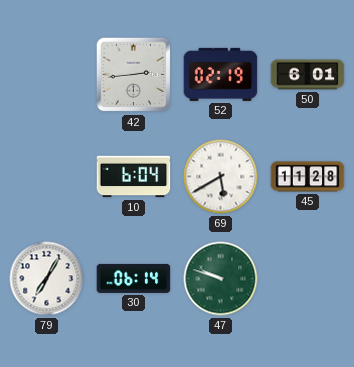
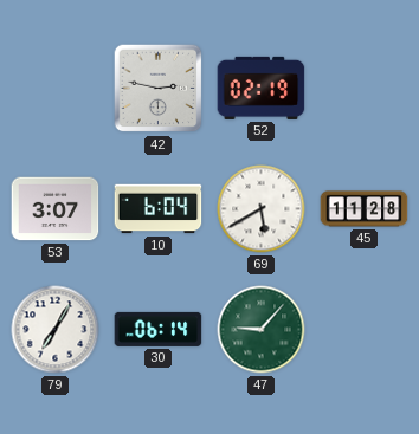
42: 2:44 -> 2:47
50: 6:01 -> none
53: none -> 3:07
47: 9:48 -> 9:07
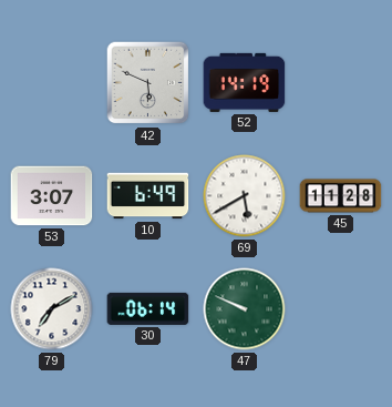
42: 2:47 -> 5:49
52: 02:19 -> 14:19
10: 6:04 -> 6:49
79: 7:05 -> 7:10
47: 9:07 -> 9:49
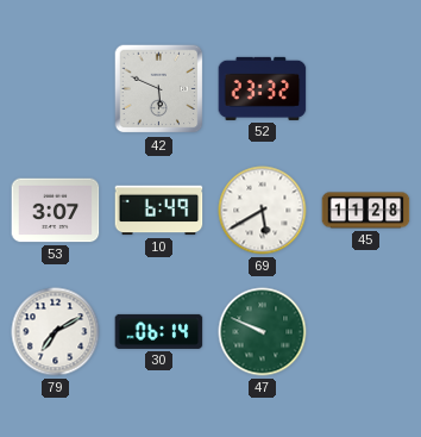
52: 14:19 -> 23:32
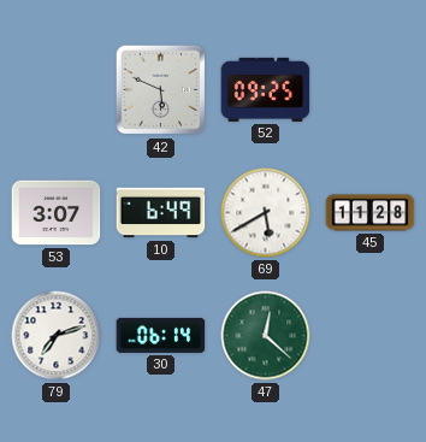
52: 23:32 -> 09:25
79: 7:10 -> 7:12
47: 9:49 -> 12:22
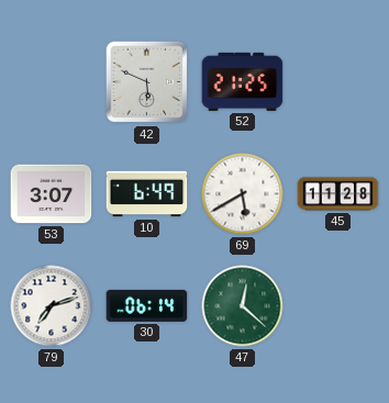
52: 09:25 -> 21:25
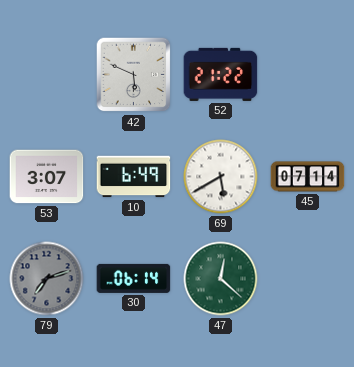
52: 21:25 -> 21:22
45: 11:28 -> 07:14
79 dial: white -> grey
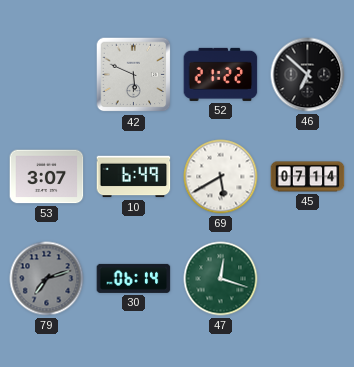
46: none -> 6:52
47: 12:22 -> 12:18
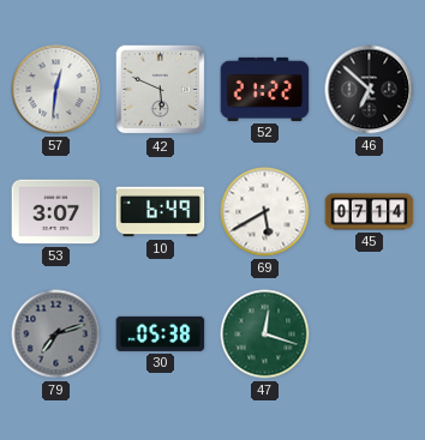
57: none -> 12:31
30: 06:14 -> 05:38
